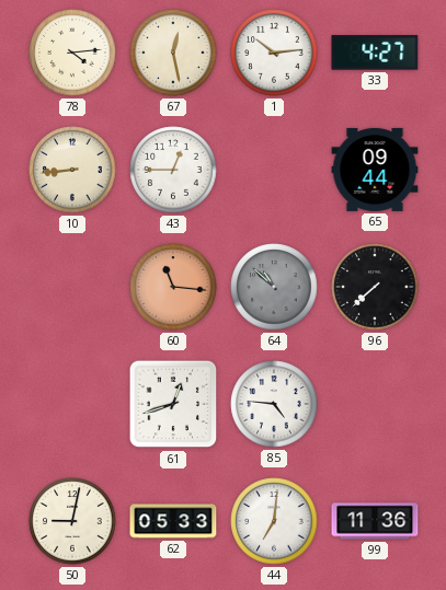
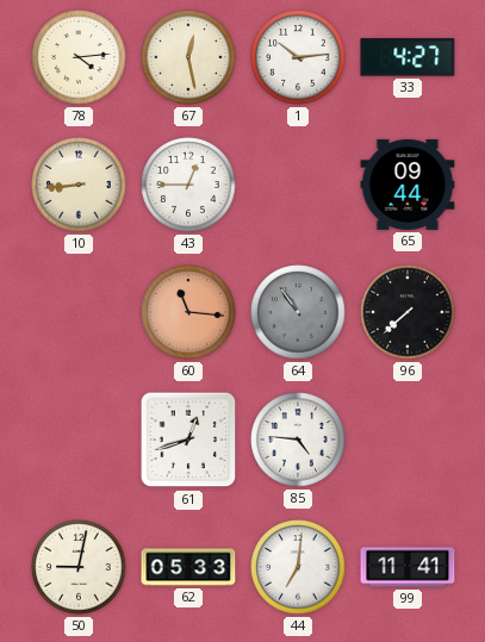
64: 10:52 -> 10:54
99: 11:36 -> 11:41
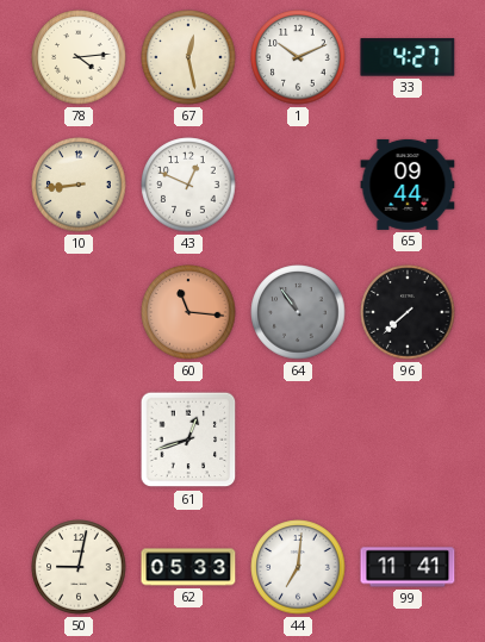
1: 10:14 -> 10:11
43: 12:45 -> 12:49
85: 4:46 -> none
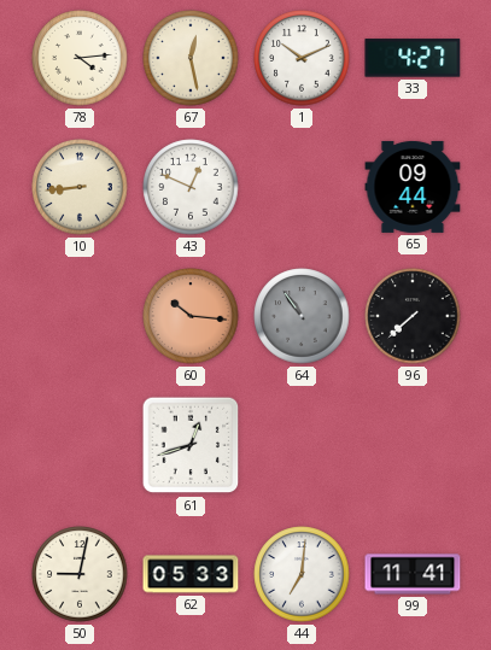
60: 11:16 -> 10:16
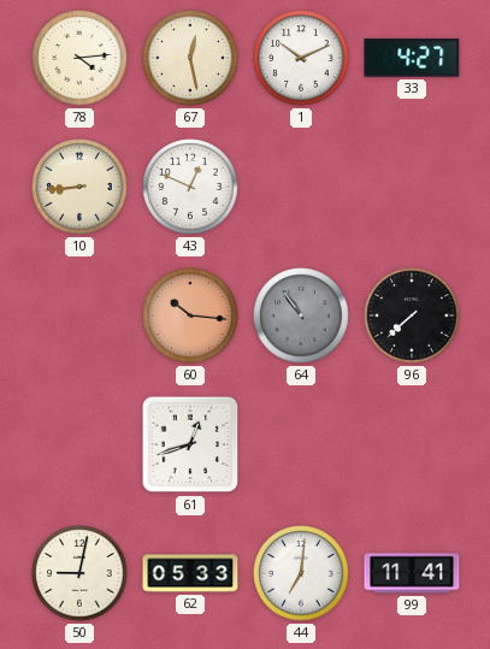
65: 09:44 -> none
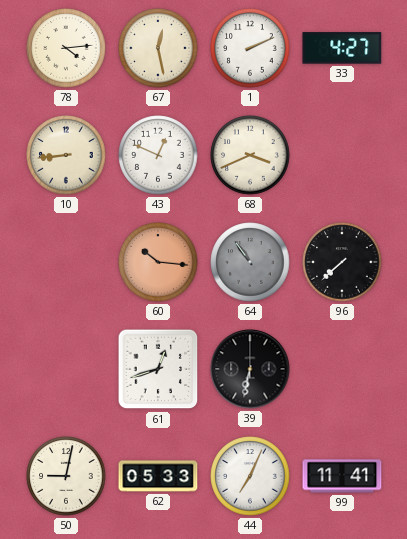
1: 10:11 -> 2:11
68: none -> 3:41
39: none -> 6:32
44: 7:01 -> 7:04
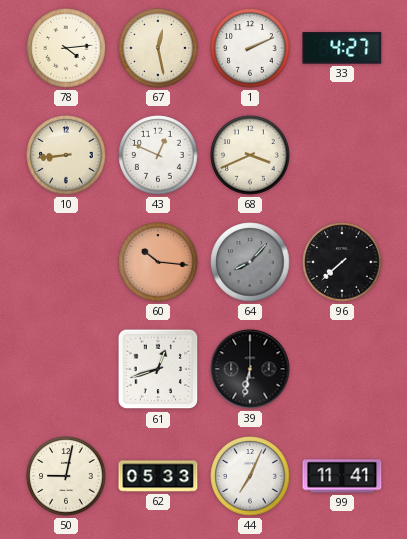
64: 10:54 -> 8:07
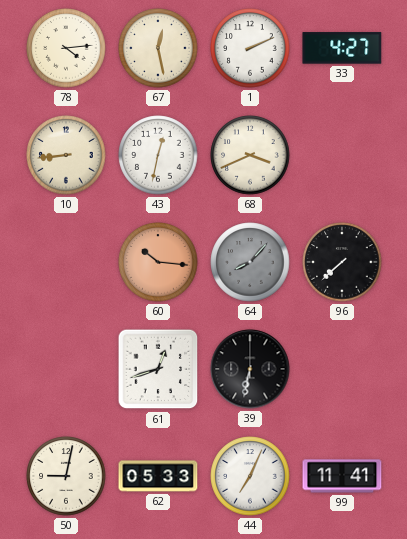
43: 12:49 -> 12:32
